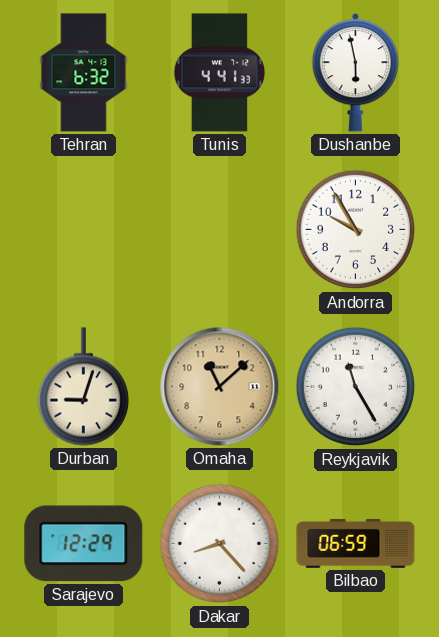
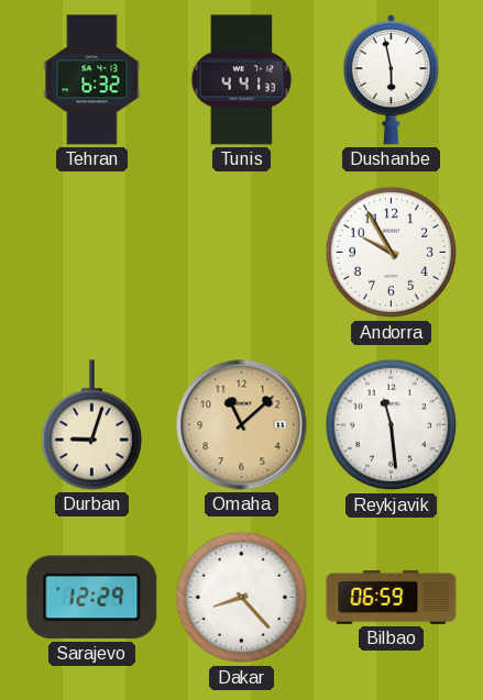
Reykjavik: 11:25 -> 11:29
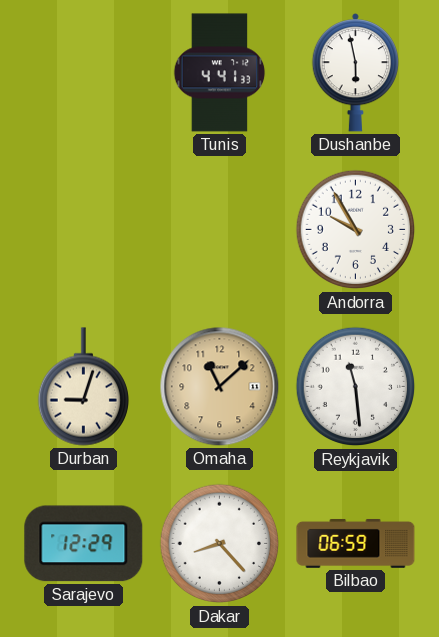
Tehran: 6:32 -> none
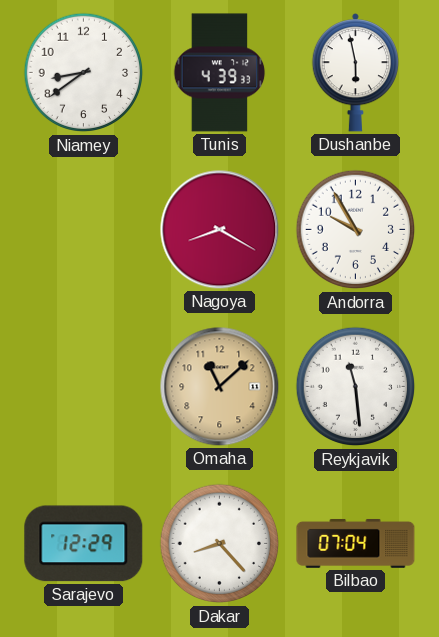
Niamey: none -> 8:39
Tunis: 4:41 -> 4:39
Nagoya: none -> 8:20
Durban: 9:03 -> none
Bilbao: 06:59 -> 07:04
